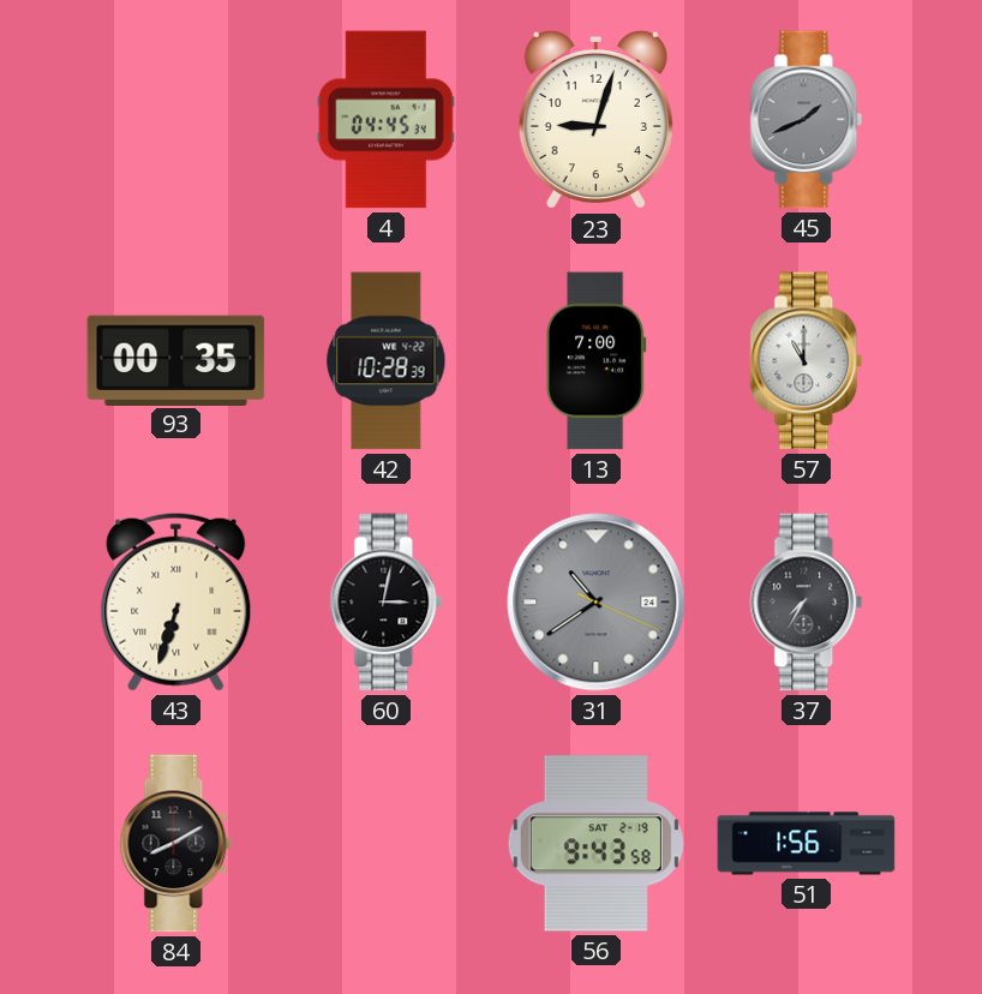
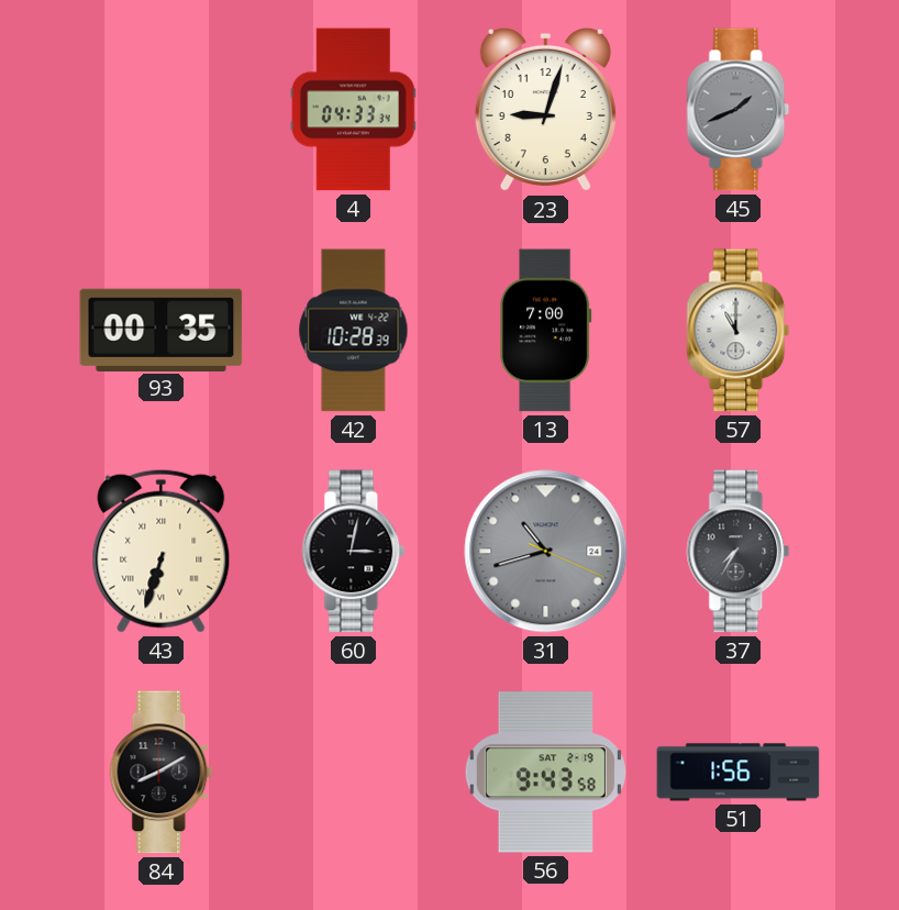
4: 04:45 -> 04:33
31: 10:39 -> 10:42
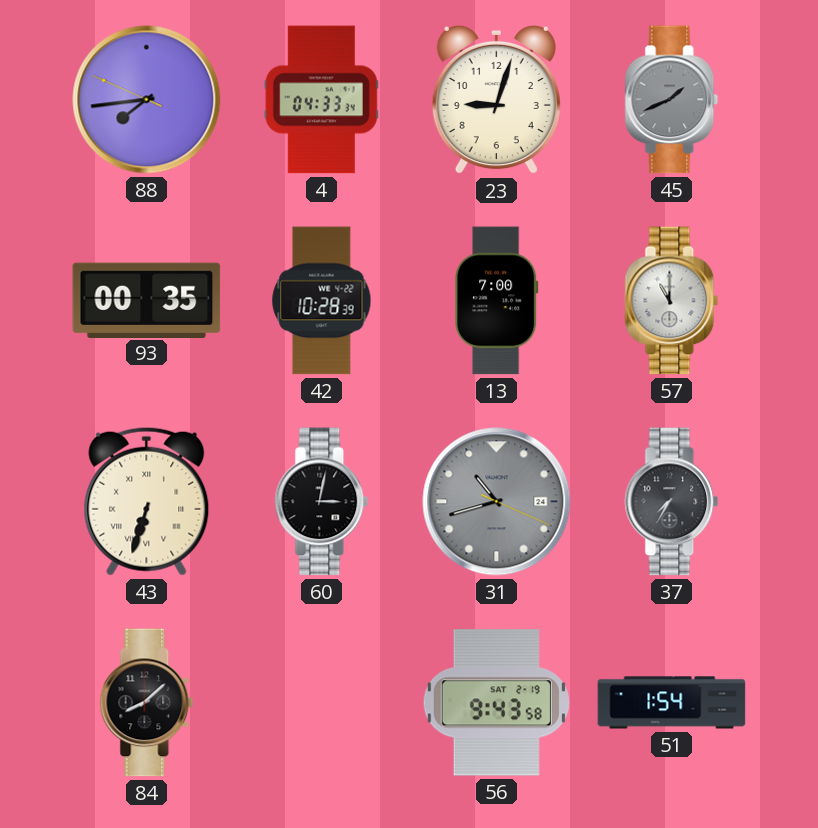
88: none -> 7:43
84: 8:10 -> 8:08
51: 1:56 -> 1:54
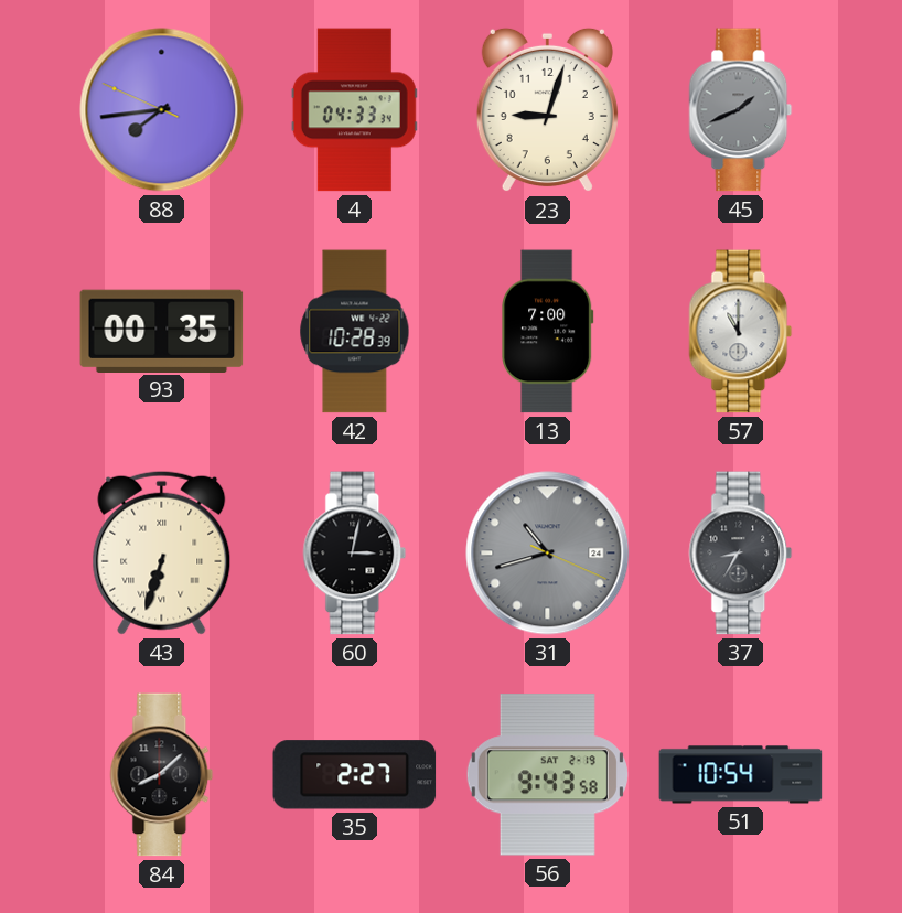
37: 7:35 -> 8:35
35: none -> 2:27
51: 1:54 -> 10:54
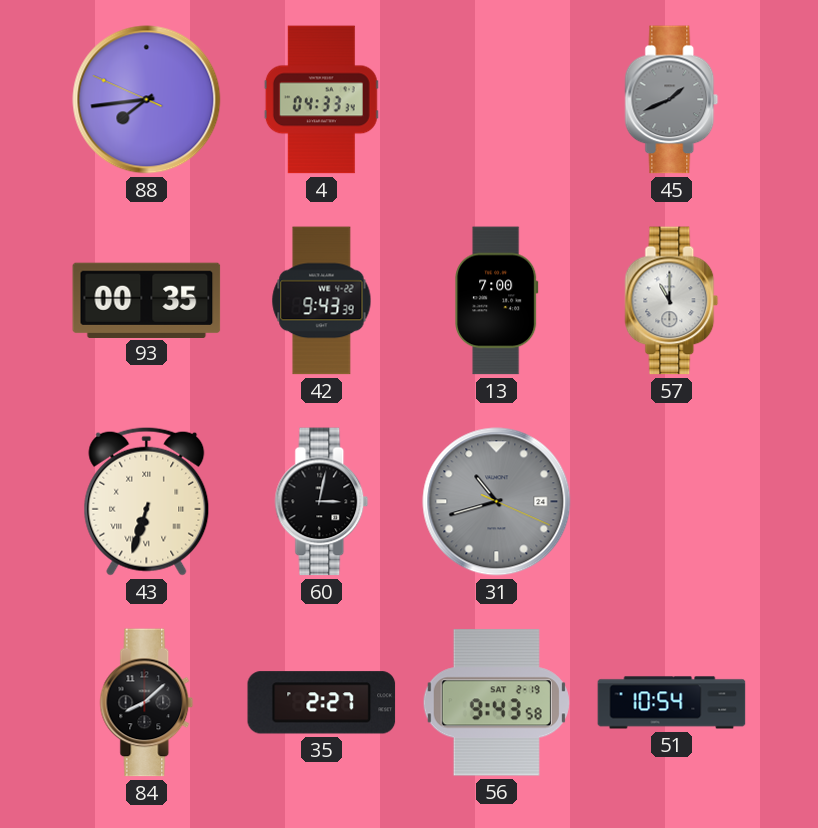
23: 9:03 -> none
42: 10:28 -> 9:43
37: 8:35 -> none
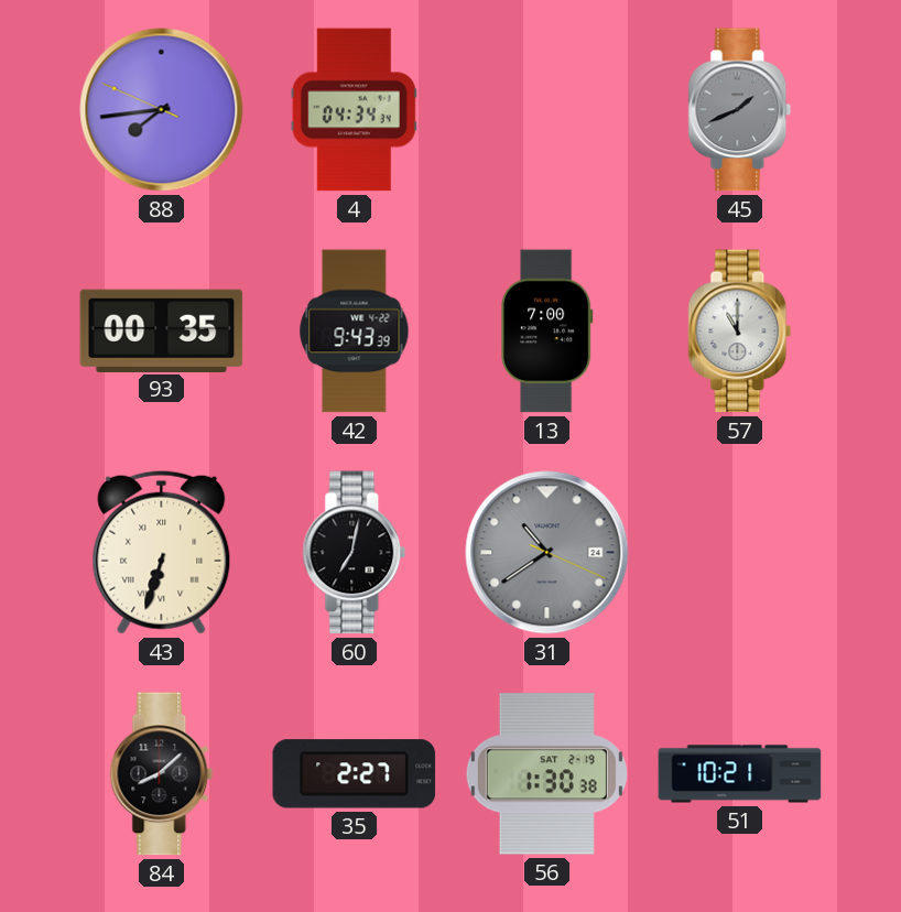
4: 04:33 -> 04:34
60: 3:02 -> 7:02
31: 10:42 -> 10:39
56: 9:43 -> 1:30
51: 10:54 -> 10:21
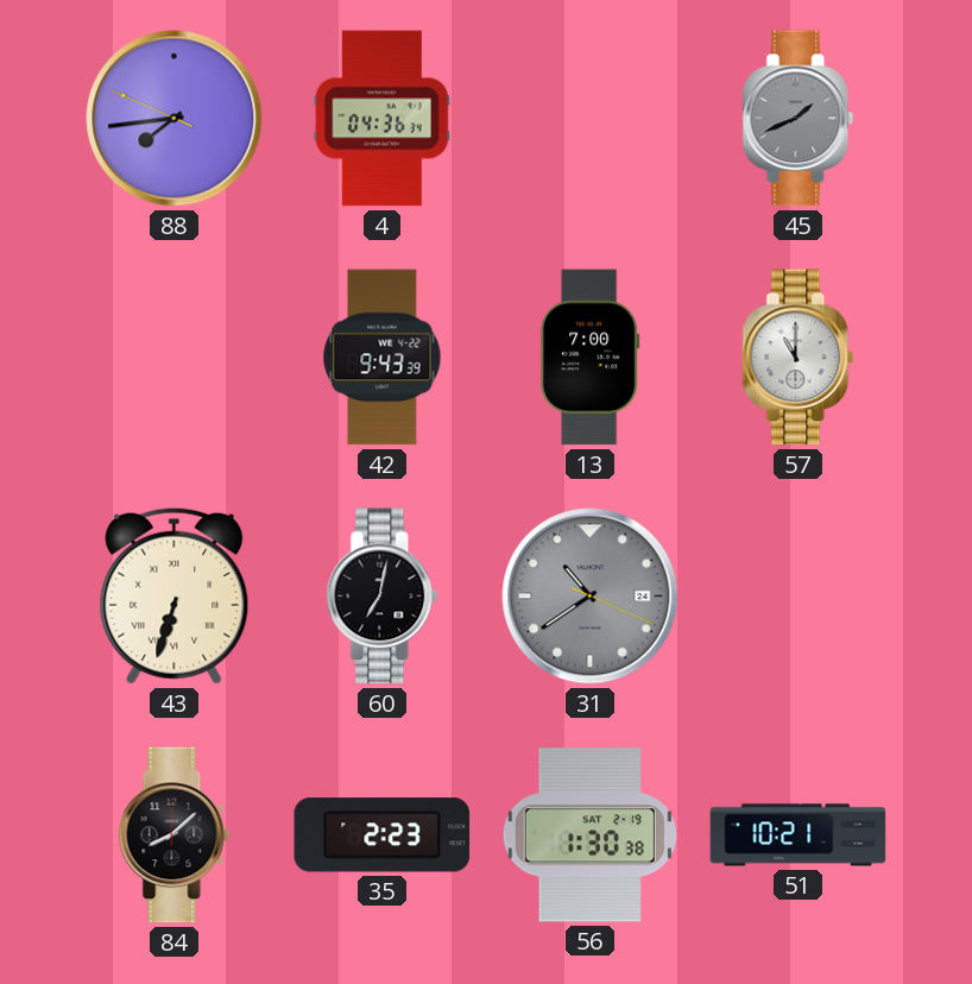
4: 04:34 -> 04:36
93: 00:35 -> none
35: 2:27 -> 2:23
